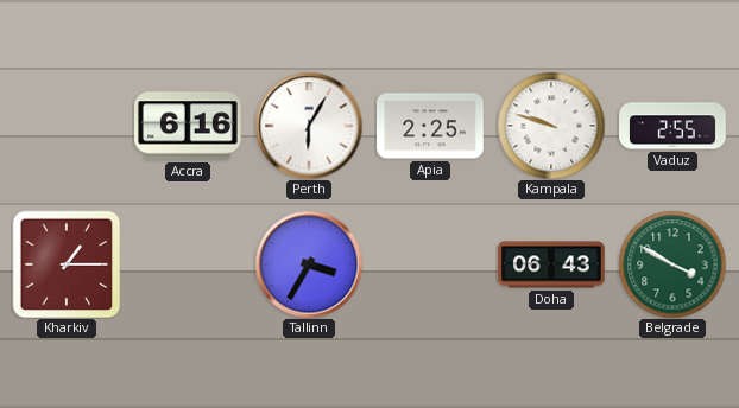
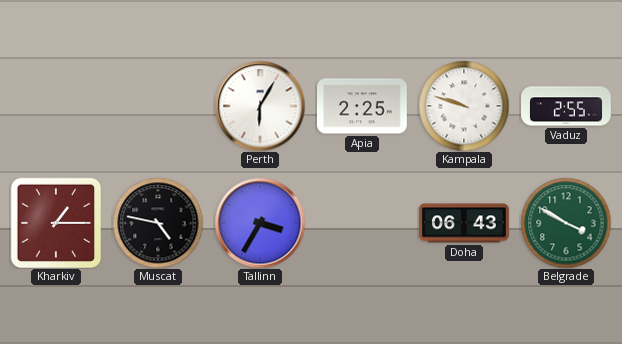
Accra: 6:16 -> none
Muscat: none -> 4:47
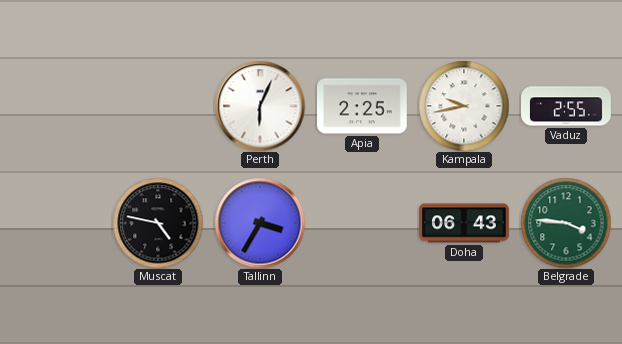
Perth: 6:05 -> 6:04
Kampala: 9:48 -> 9:43
Kharkiv: 1:15 -> none
Belgrade: 3:50 -> 3:46
